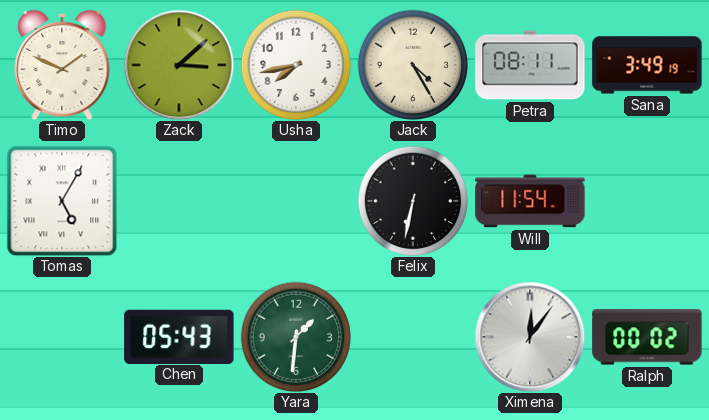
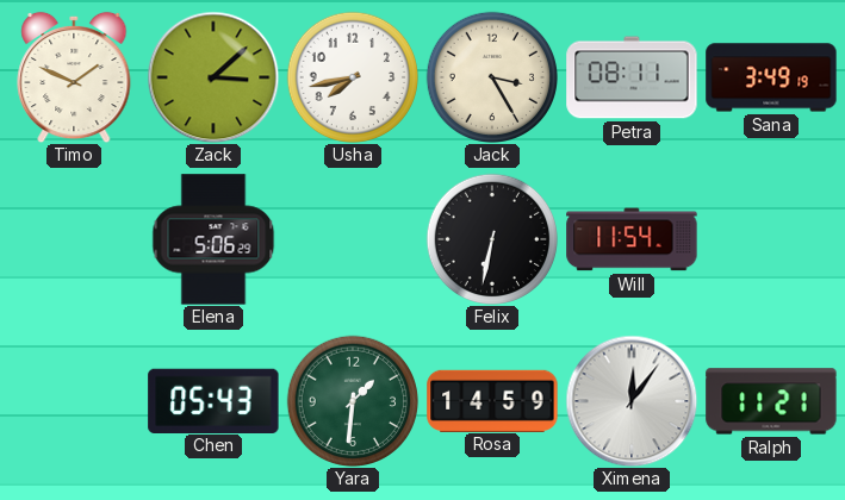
Jack: 4:25 -> 3:25
Tomas: 5:05 -> none
Elena: none -> 5:06
Rosa: none -> 14:59
Ralph: 00:02 -> 11:21
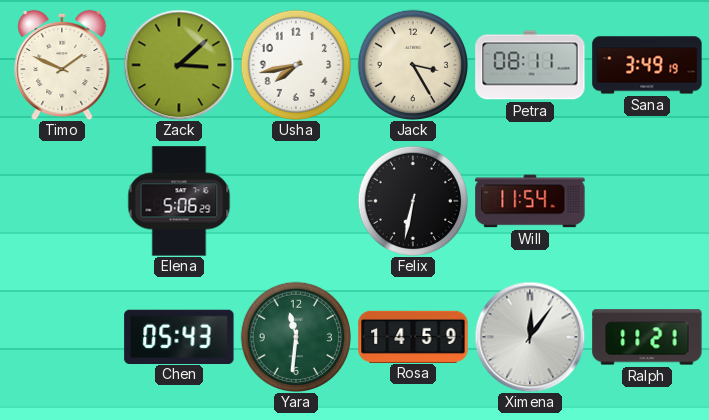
Yara: 1:31 -> 11:31
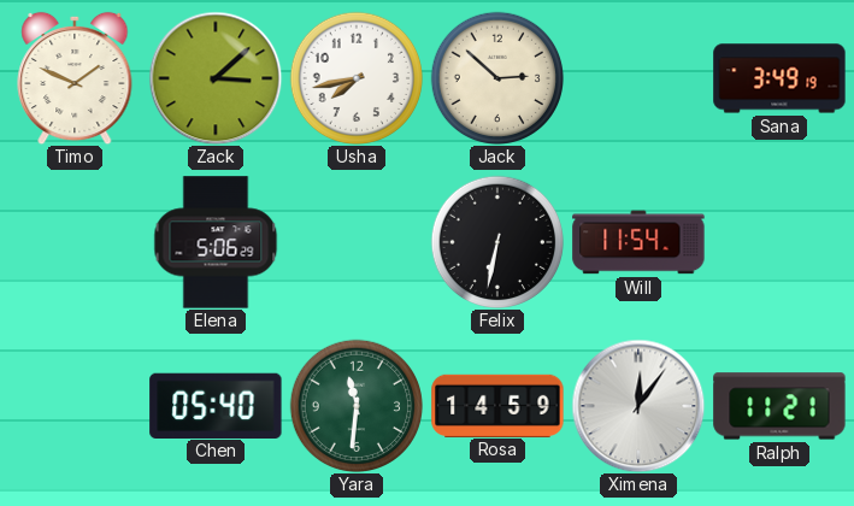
Jack: 3:25 -> 2:52
Petra: 08:11 -> none
Chen: 05:43 -> 05:40
